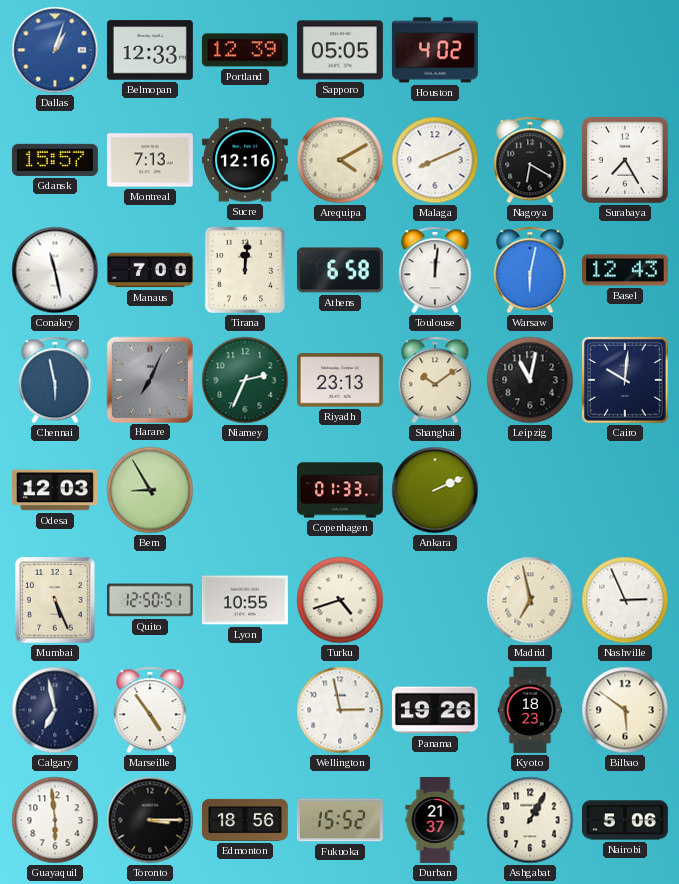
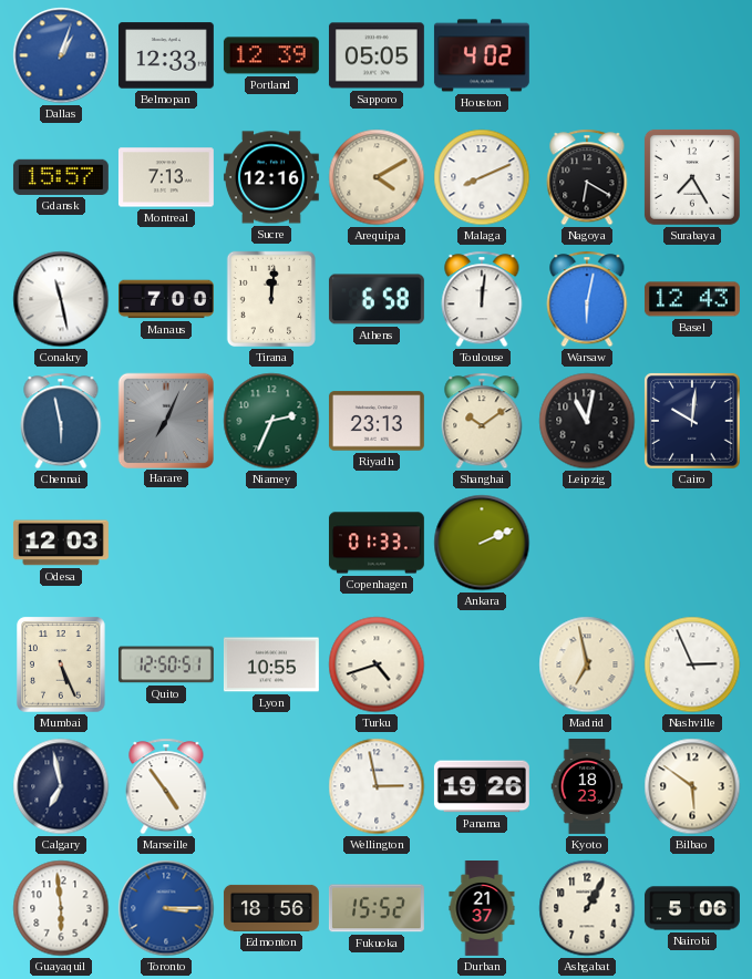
Bern: 8:55 -> none
Toronto dial: black -> blue
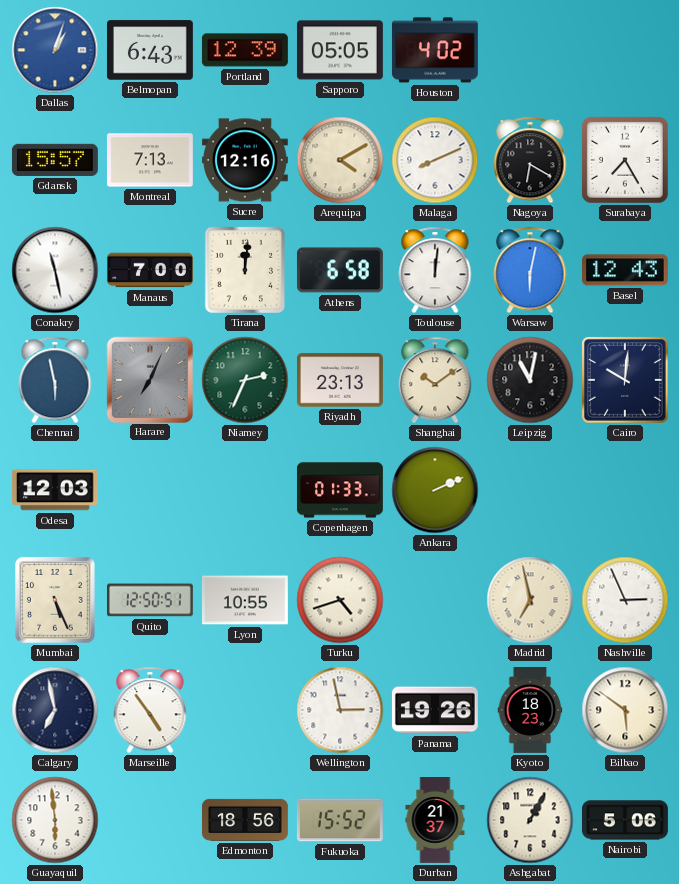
Belmopan: 12:33 -> 6:43
Toronto: 3:15 -> none
